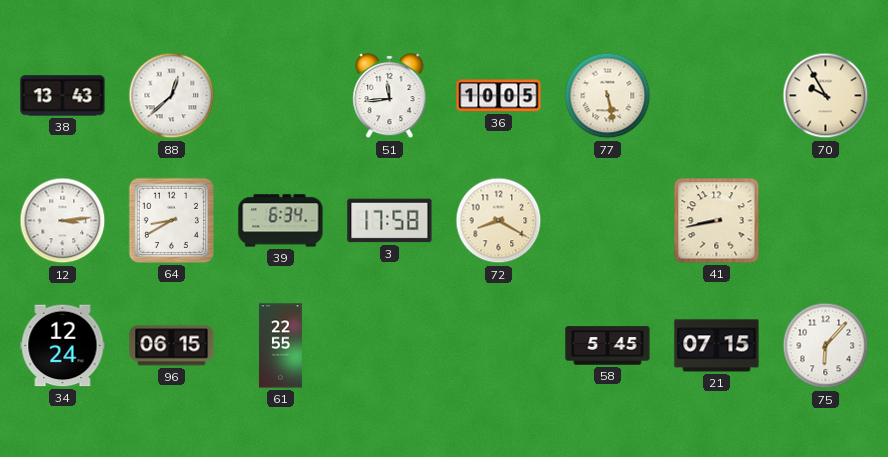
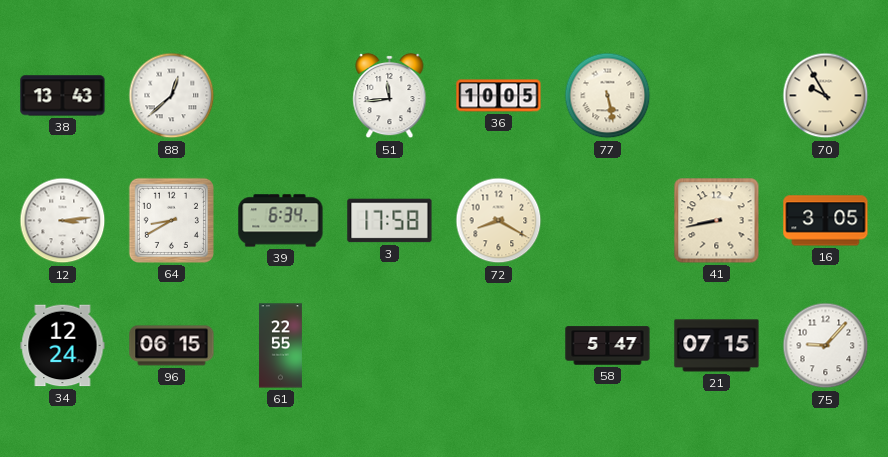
16: none -> 3:05
58: 5:45 -> 5:47
75: 6:07 -> 9:07
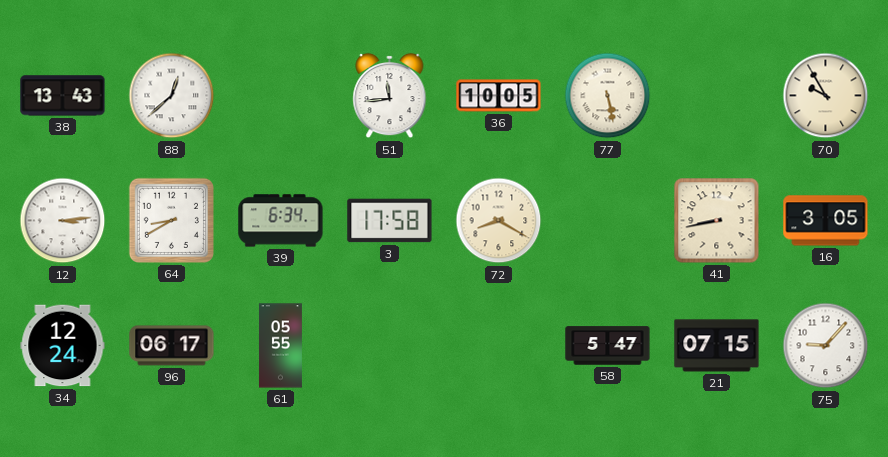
96: 06:15 -> 06:17
61: 22:55 -> 05:55
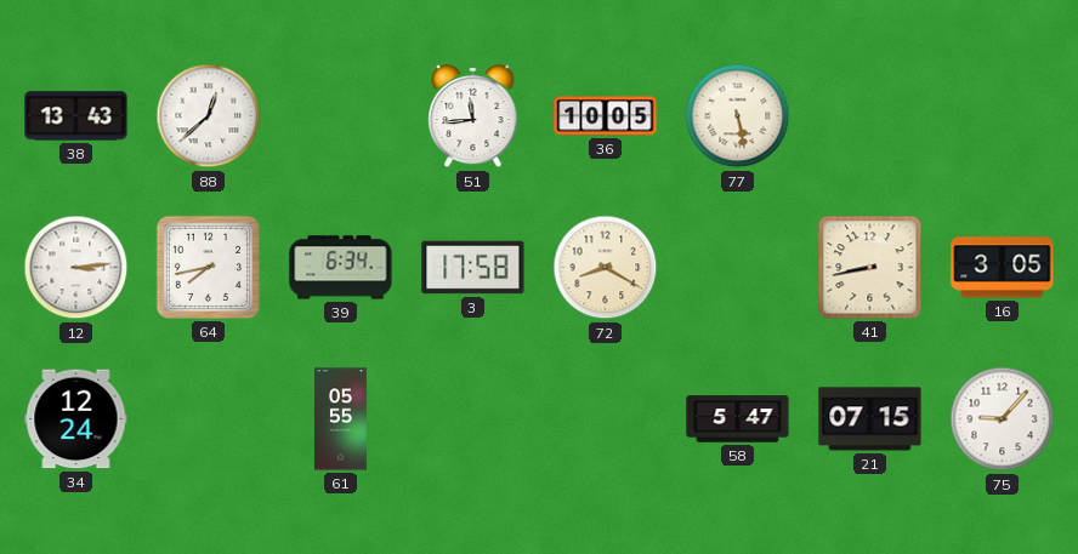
70: 9:55 -> none
64: 8:40 -> 7:43
96: 06:17 -> none
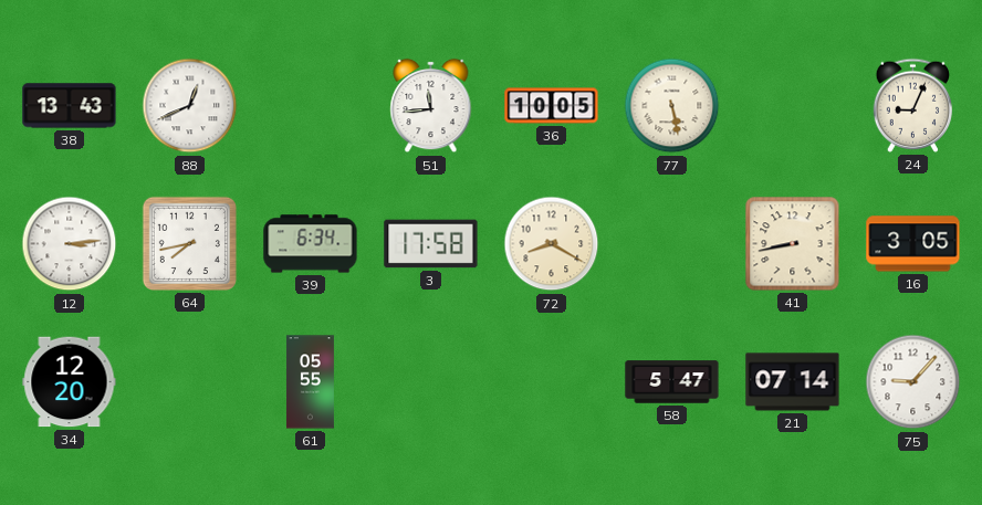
88: 12:38 -> 12:41
24: none -> 9:04
34: 12:24 -> 12:20
21: 07:15 -> 07:14
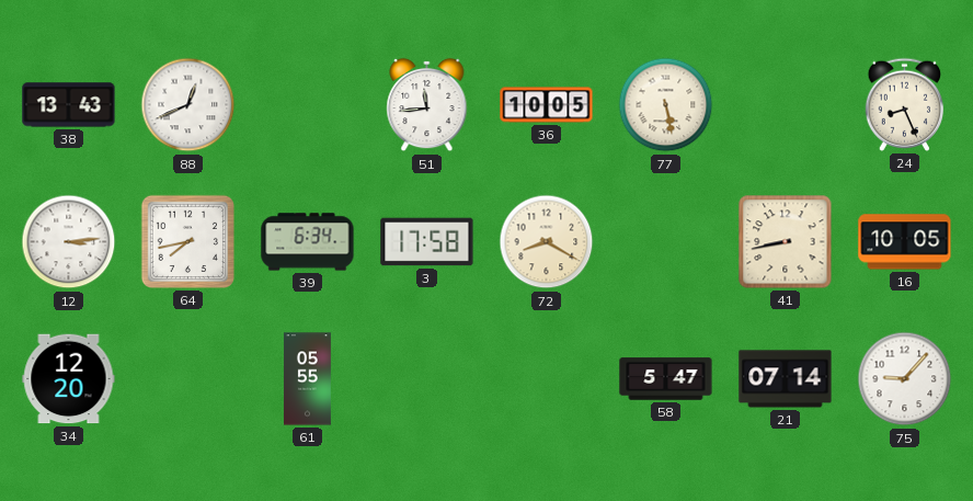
24: 9:04 -> 8:26
16: 3:05 -> 10:05
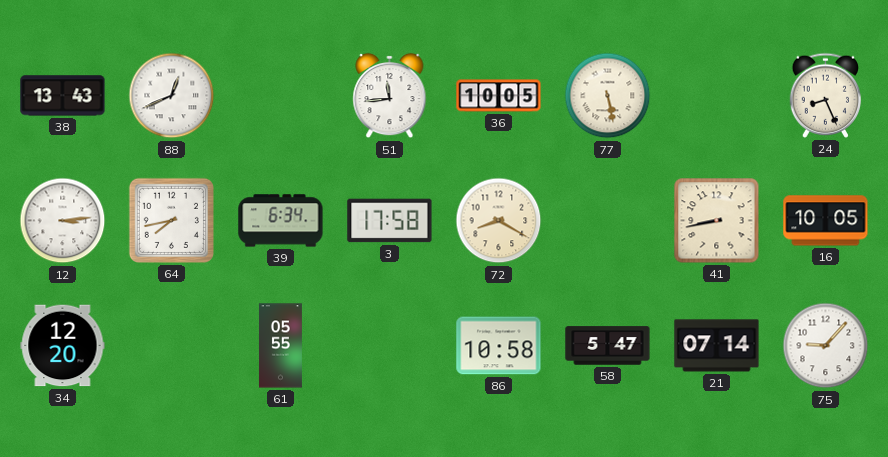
86: none -> 10:58
